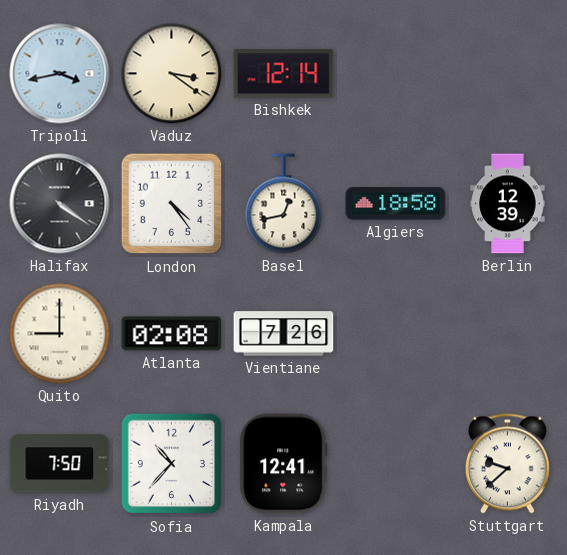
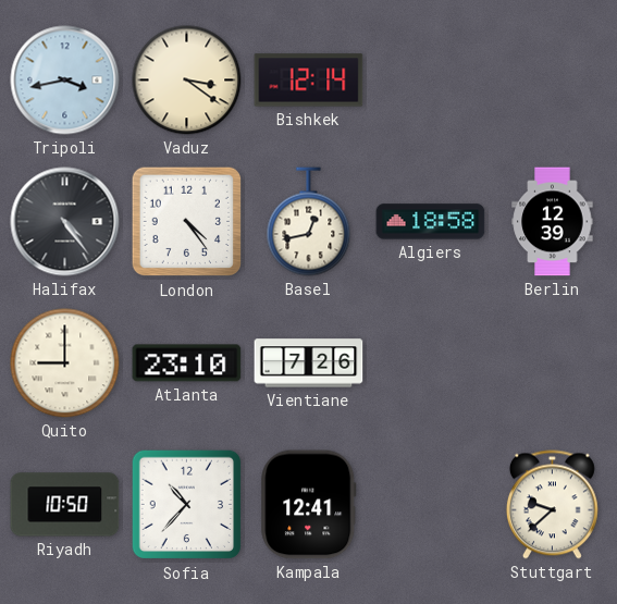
Halifax: 4:21 -> 4:24
Atlanta: 02:08 -> 23:10
Riyadh: 7:50 -> 10:50
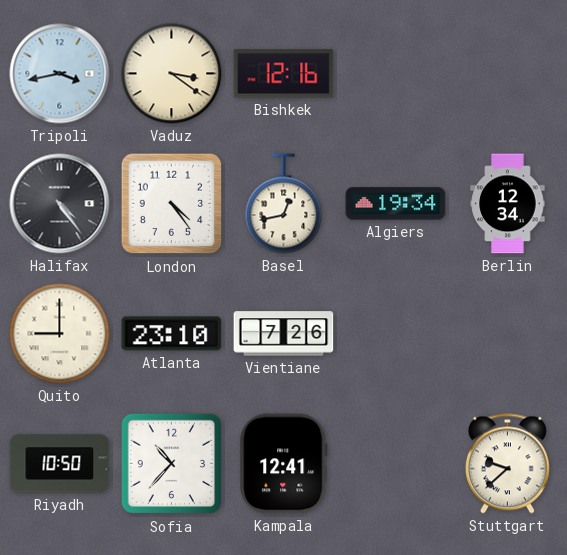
Bishkek: 12:14 -> 12:16
Algiers: 18:58 -> 19:34
Berlin: 12:39 -> 12:34
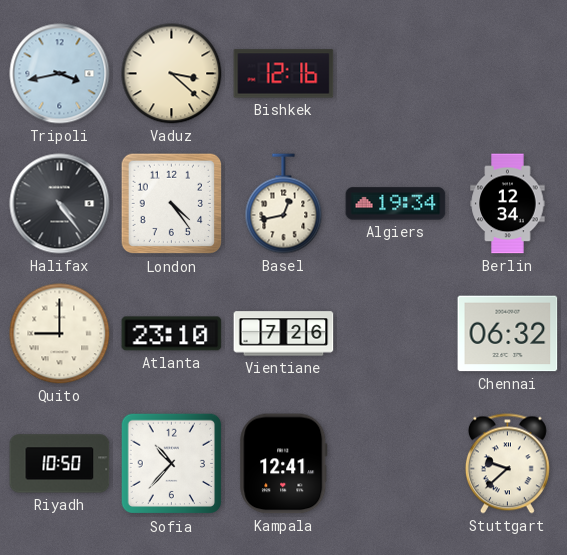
Vaduz: 3:21 -> 3:22
Chennai: none -> 06:32
